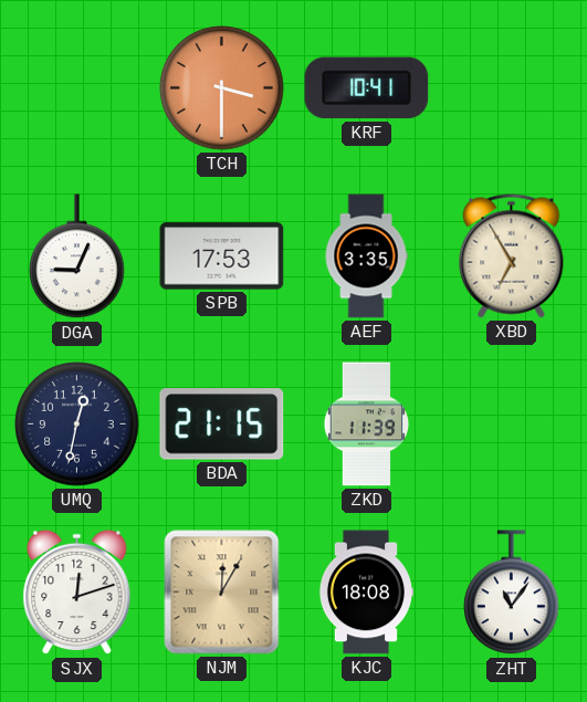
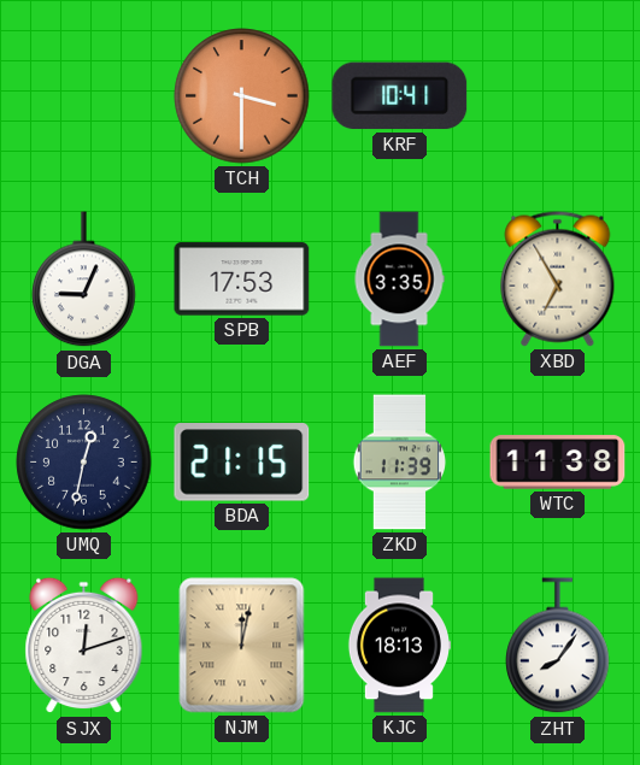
WTC: none -> 11:38
NJM: 12:05 -> 12:02
KJC: 18:08 -> 18:13
ZHT: 11:06 -> 8:06
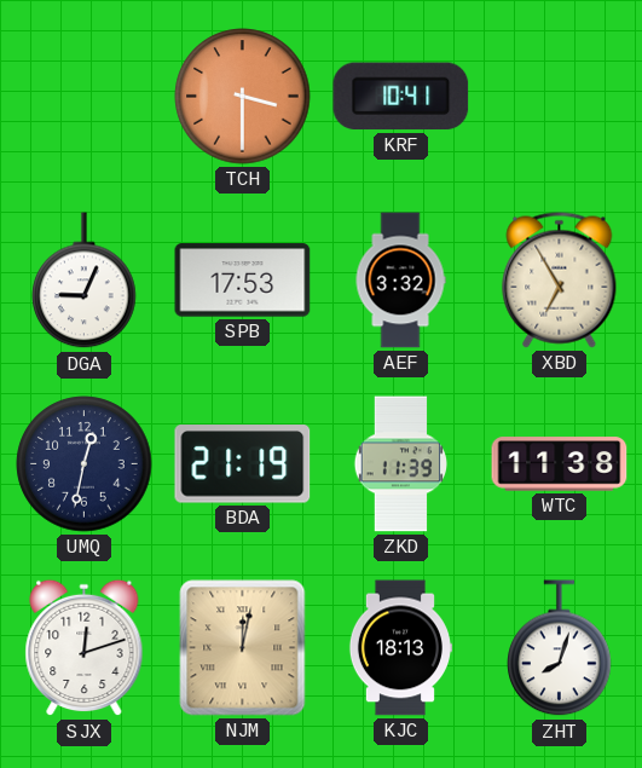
AEF: 3:35 -> 3:32
BDA: 21:15 -> 21:19
ZHT: 8:06 -> 8:03
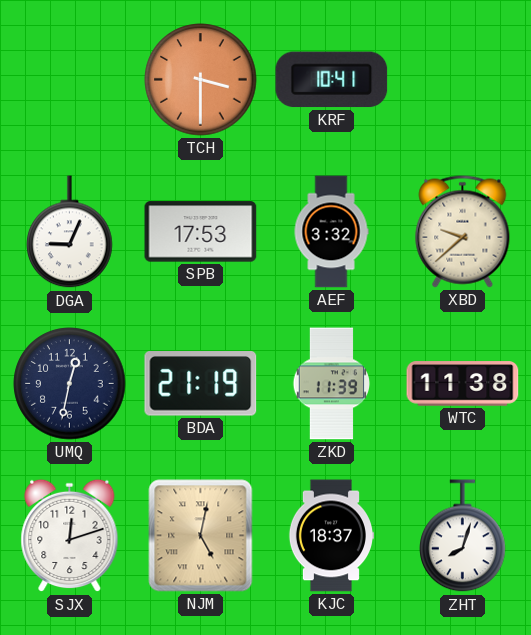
XBD: 6:55 -> 9:38
NJM: 12:02 -> 5:02
KJC: 18:13 -> 18:37
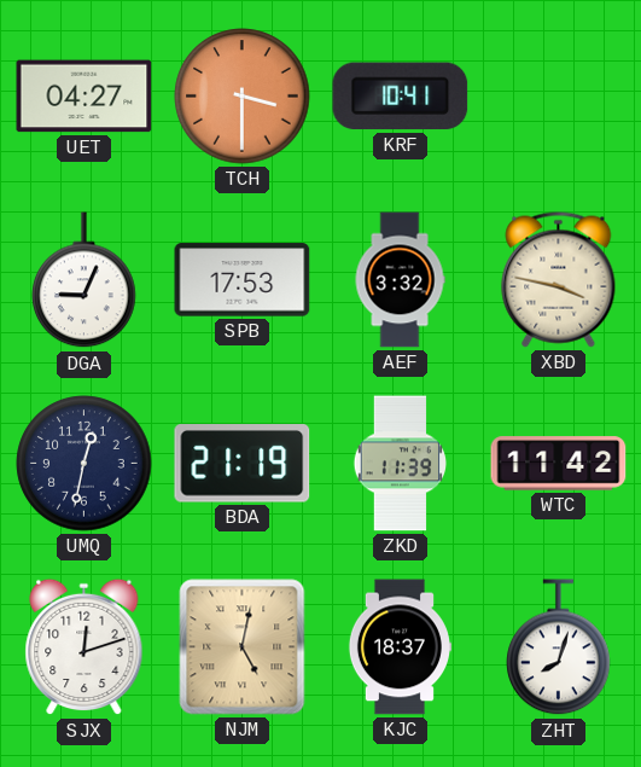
UET: none -> 04:27
XBD: 9:38 -> 3:47
WTC: 11:38 -> 11:42
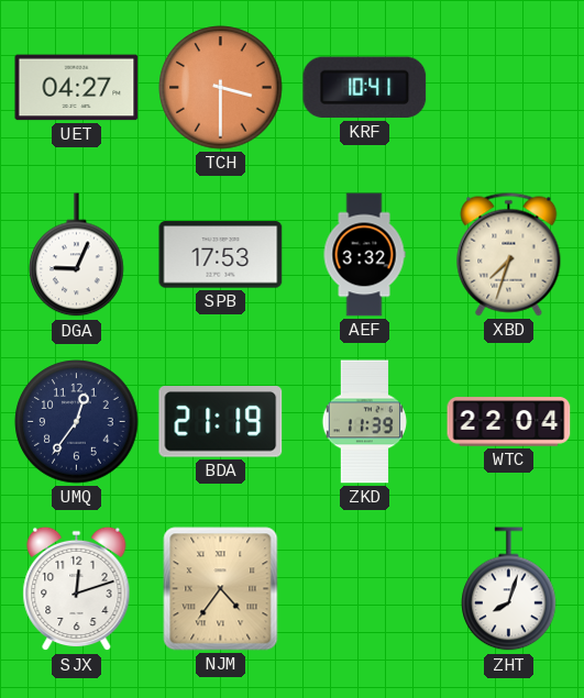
XBD: 3:47 -> 7:33
UMQ: 12:32 -> 12:36
WTC: 11:42 -> 22:04
NJM: 5:02 -> 4:36
KJC: 18:37 -> none
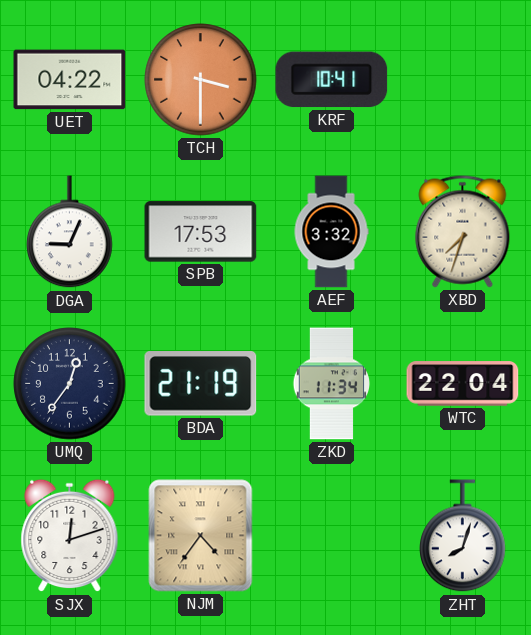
UET: 04:27 -> 04:22
ZKD: 11:39 -> 11:34
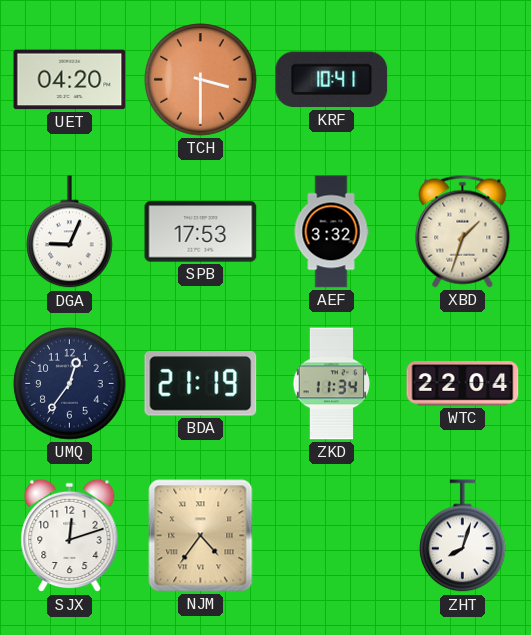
UET: 04:22 -> 04:20
XBD: 7:33 -> 1:33
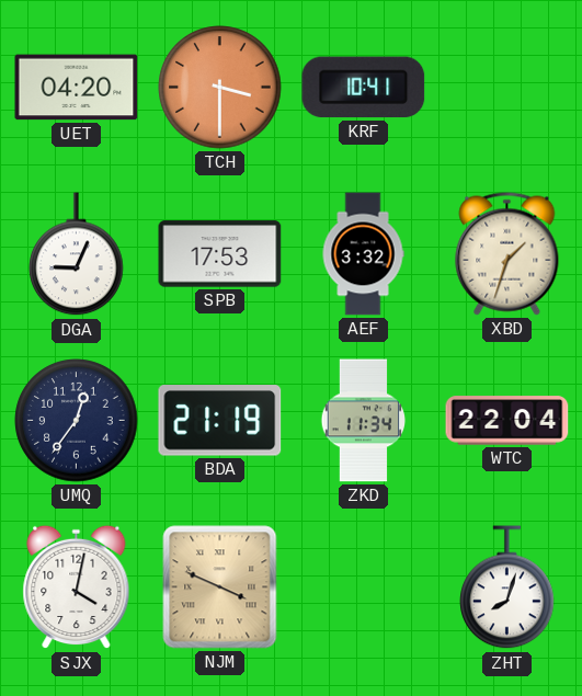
SJX: 12:12 -> 4:02
NJM: 4:36 -> 3:49
